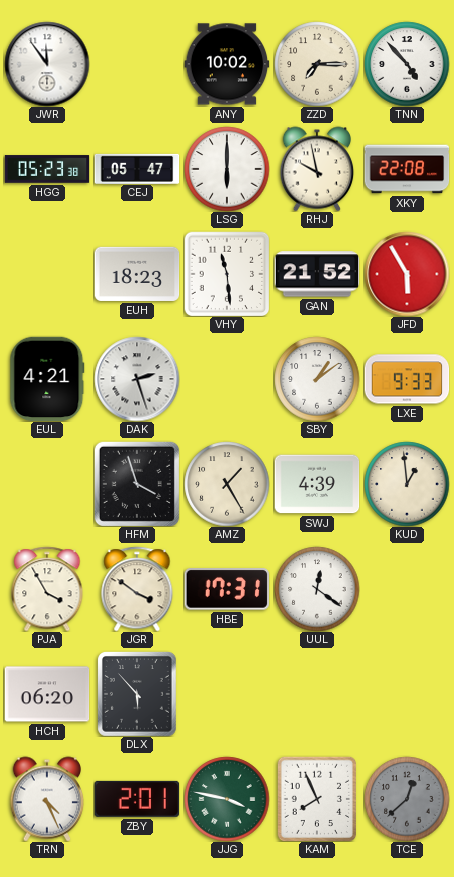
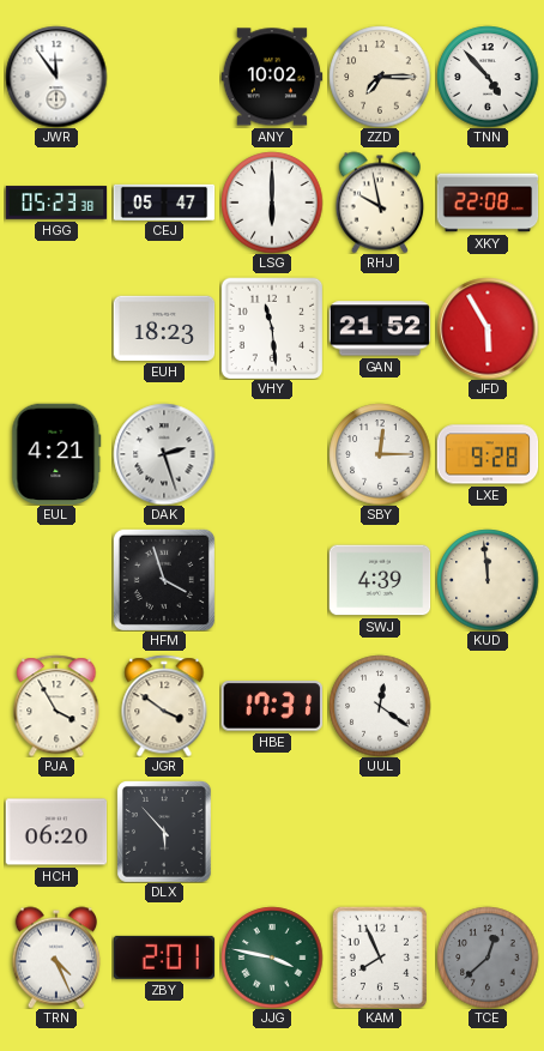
SBY: 1:09 -> 12:15
LXE: 9:33 -> 9:28
AMZ: 1:25 -> none
KUD: 12:59 -> 11:59
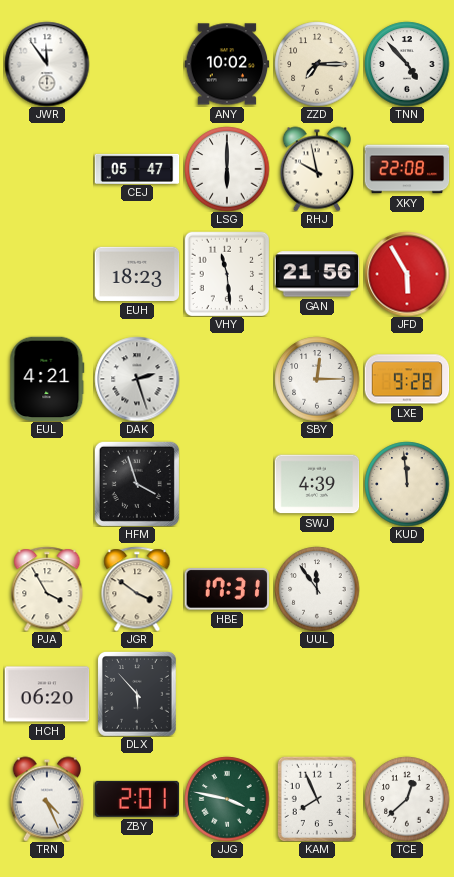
HGG: 05:23 -> none
GAN: 21:52 -> 21:56
UUL: 12:21 -> 11:54
TCE dial: grey -> white
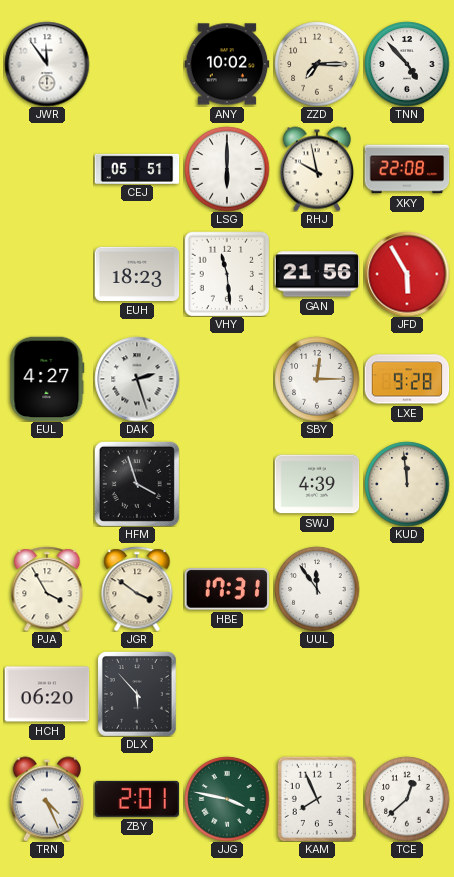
CEJ: 05:47 -> 05:51
EUL: 4:21 -> 4:27
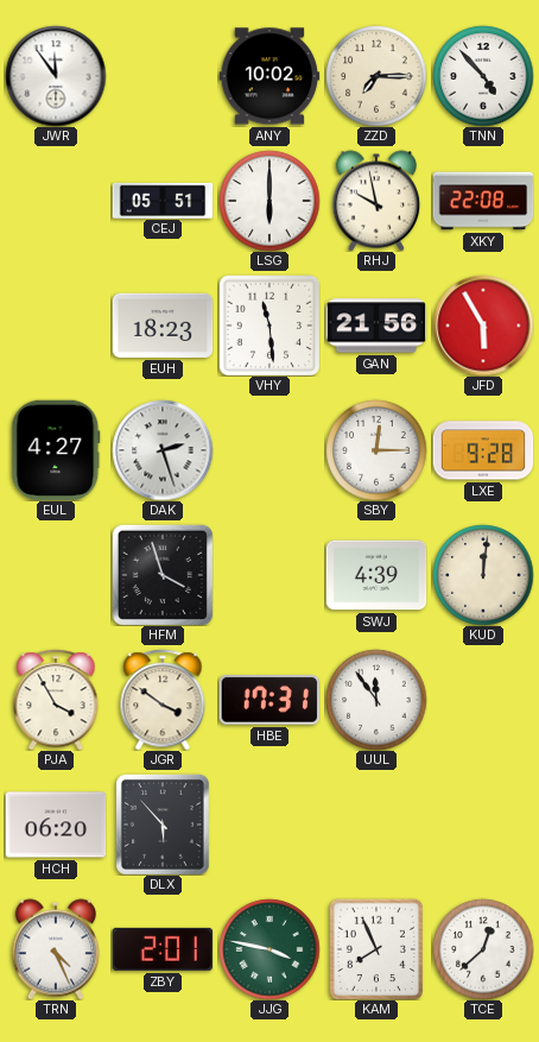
KUD: 11:59 -> 12:01
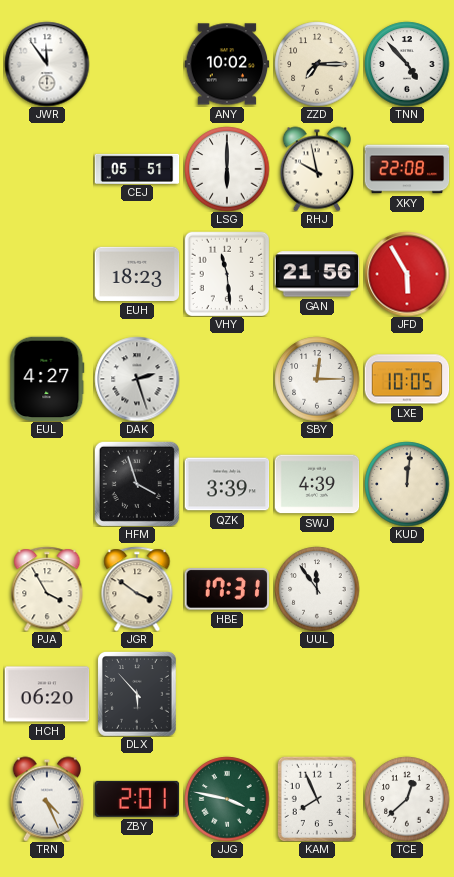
LXE: 9:28 -> 10:05
QZK: none -> 3:39
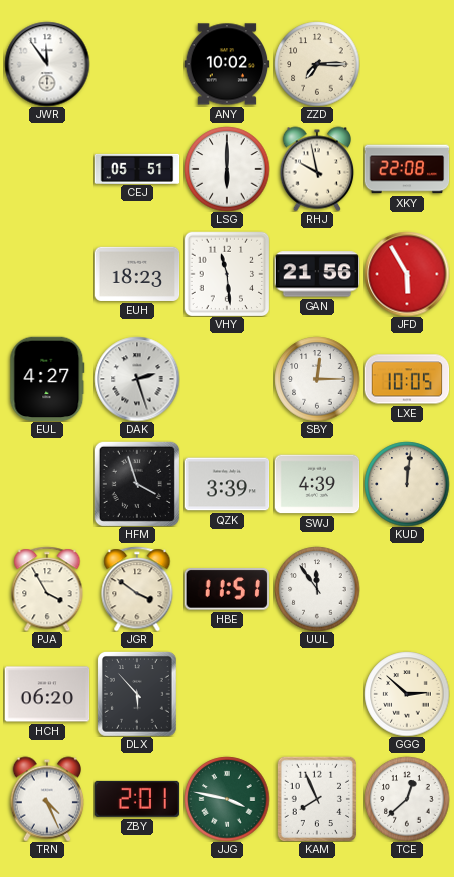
TNN: 4:53 -> none
HBE: 17:31 -> 11:51
GGG: none -> 2:52
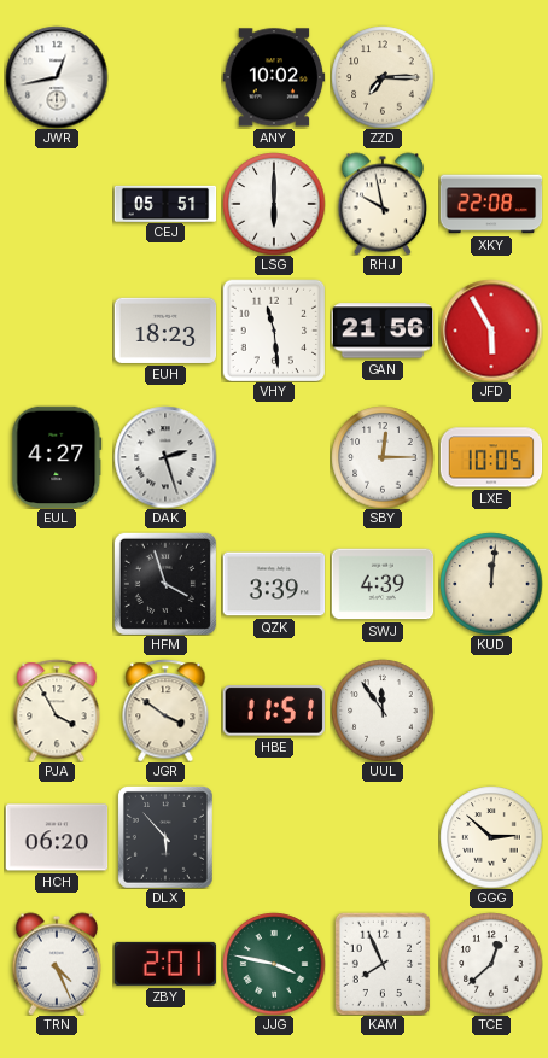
JWR: 11:54 -> 12:43
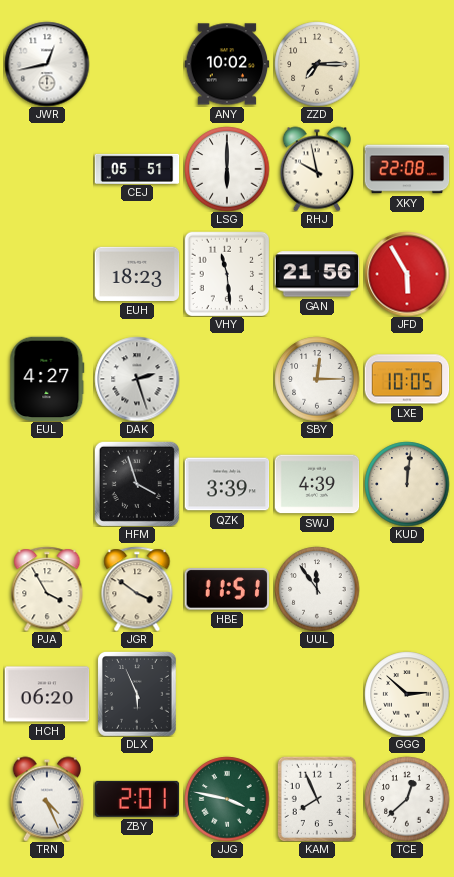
DLX: 5:53 -> 5:56
